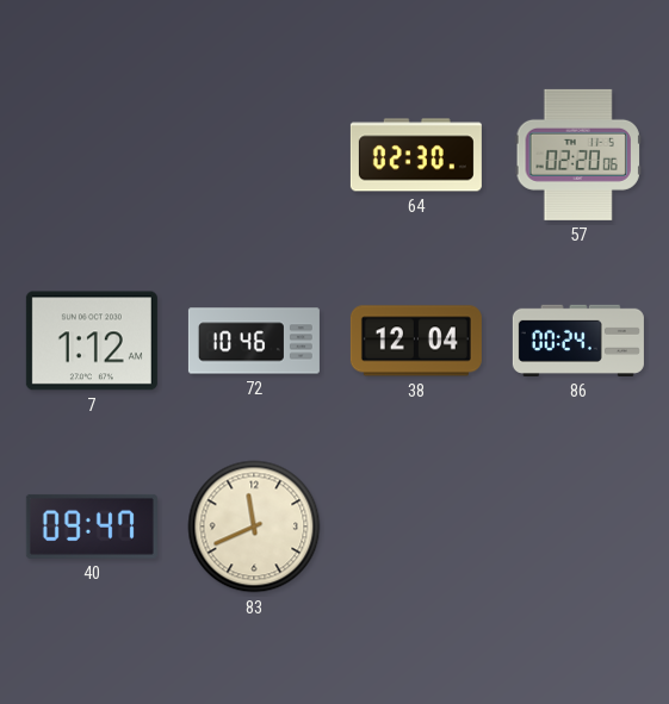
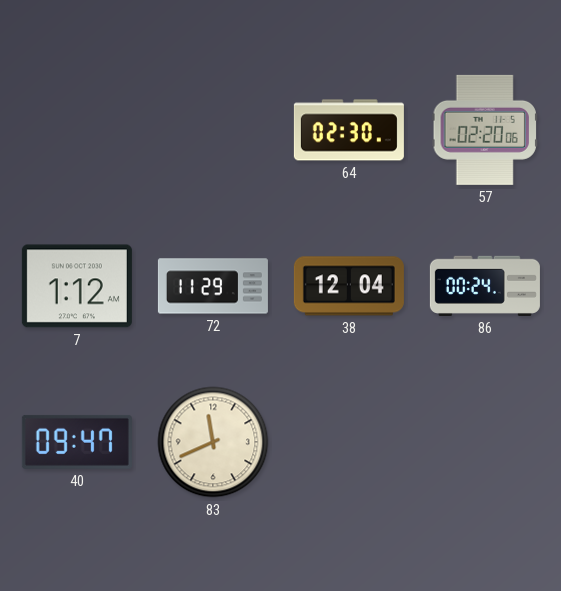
72: 10:46 -> 11:29
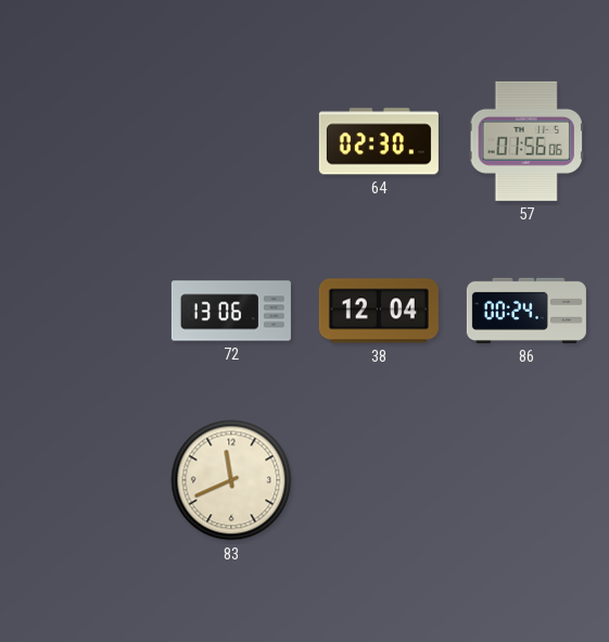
57: 02:20 -> 01:56
7: 1:12 -> none
72: 11:29 -> 13:06
40: 09:47 -> none
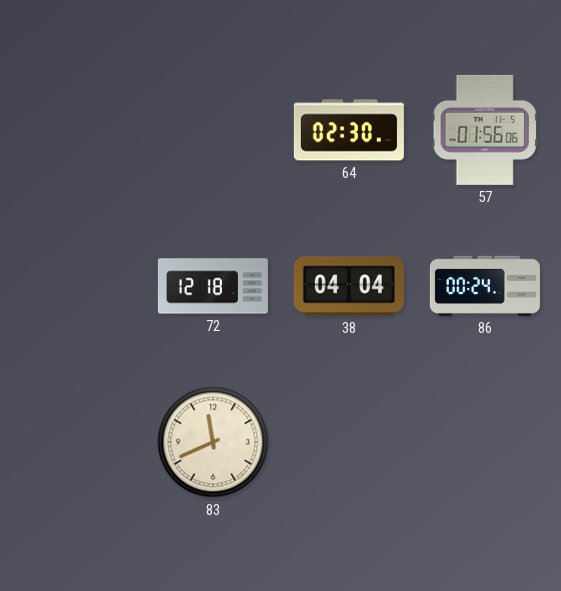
72: 13:06 -> 12:18
38: 12:04 -> 04:04
